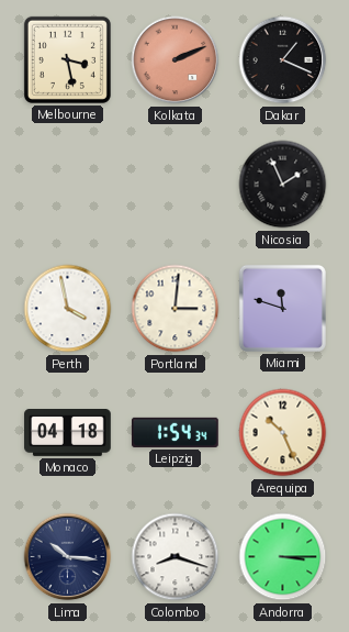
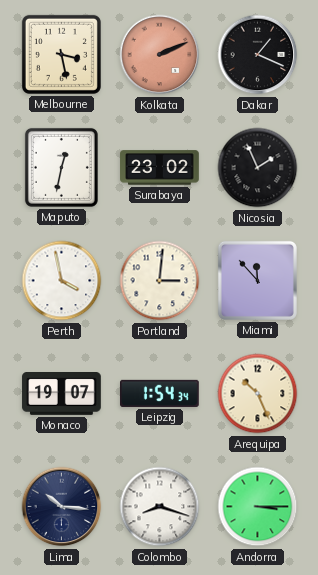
Maputo: none -> 12:32
Surabaya: none -> 23:02
Miami: 11:48 -> 11:53
Monaco: 04:18 -> 19:07
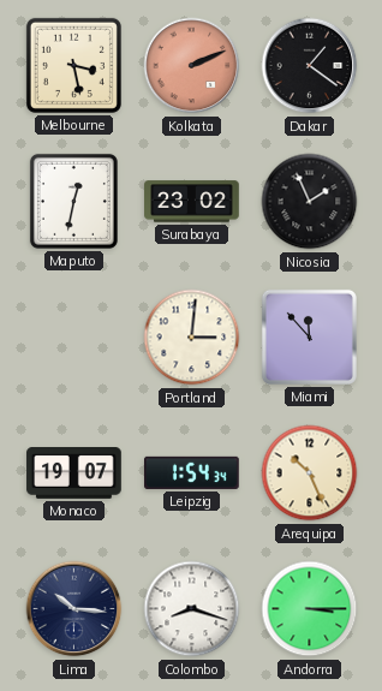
Dakar: 1:19 -> 1:21
Perth: 3:58 -> none
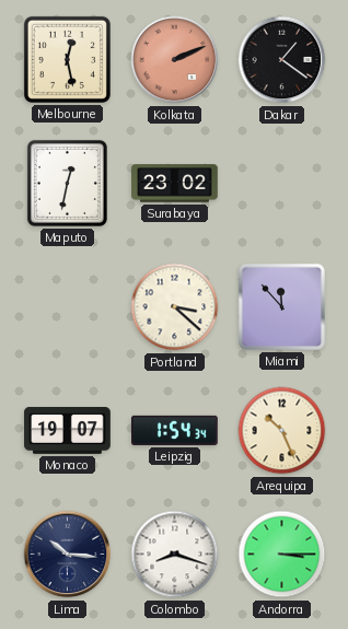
Melbourne: 3:28 -> 12:28
Nicosia: 1:56 -> none
Portland: 3:01 -> 3:22
